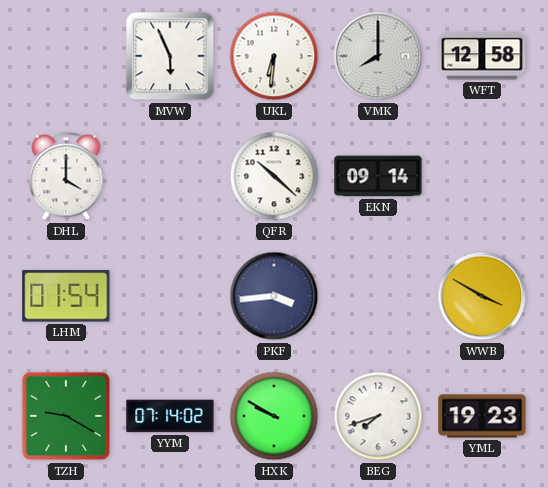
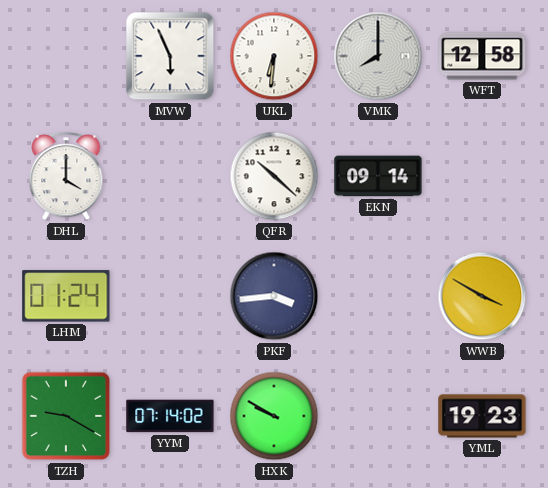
LHM: 01:54 -> 01:24
BEG: 7:42 -> none
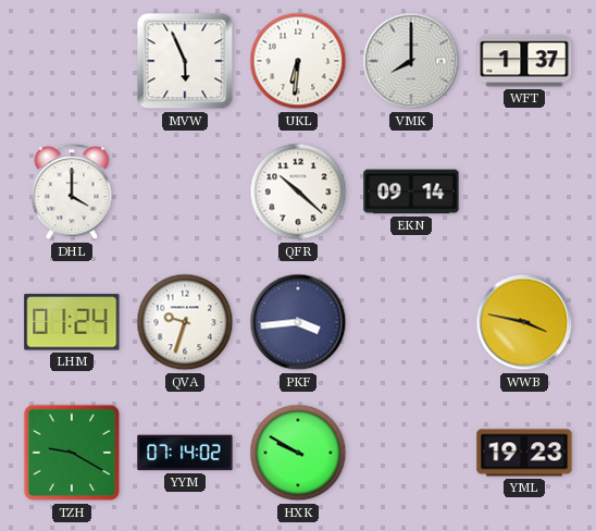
WFT: 12:58 -> 1:37
QVA: none -> 9:33
WWB: 3:50 -> 3:47
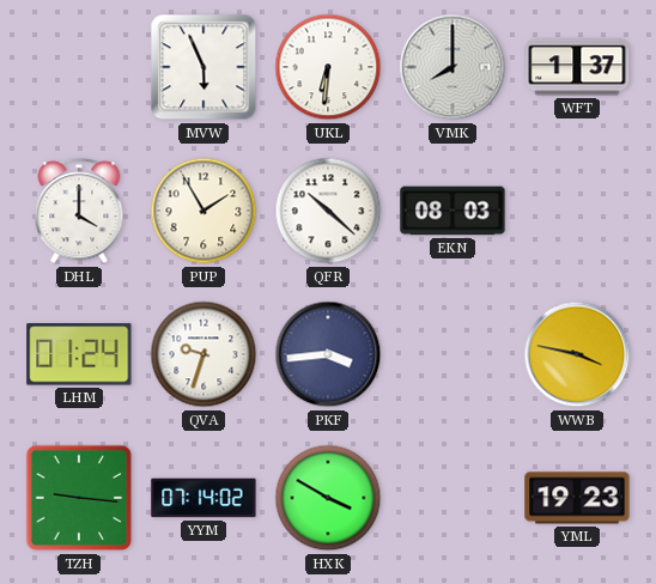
PUP: none -> 1:55
EKN: 09:14 -> 08:03
TZH: 9:20 -> 9:16
HXK: 9:50 -> 3:50
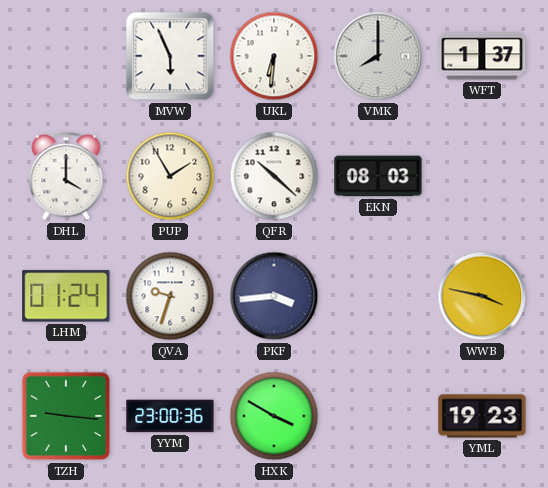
YYM: 07:14 -> 23:00
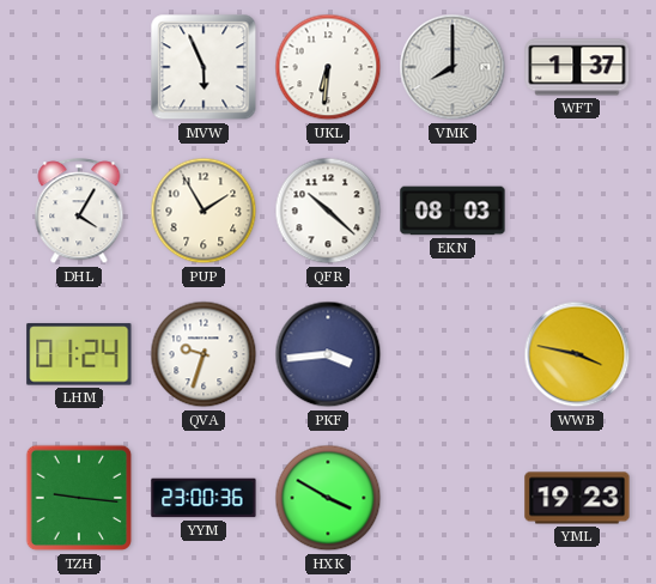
DHL: 4:00 -> 4:05
